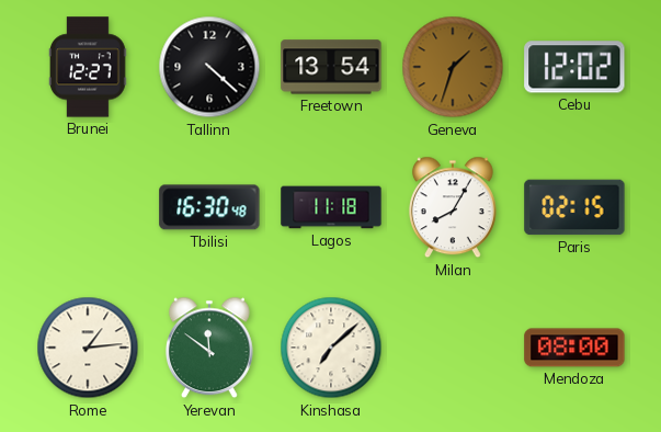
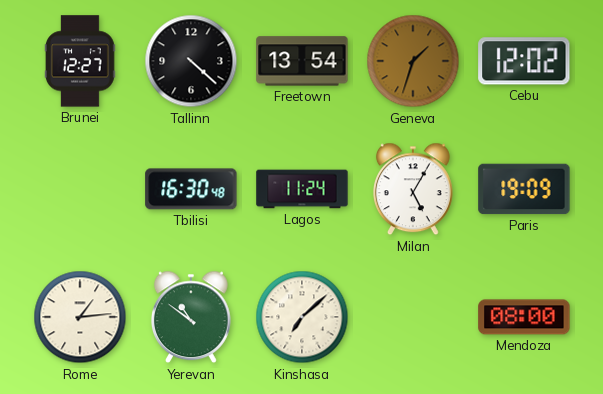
Lagos: 11:18 -> 11:24
Milan: 8:05 -> 5:05
Paris: 02:15 -> 19:09
Yerevan: 11:51 -> 10:51
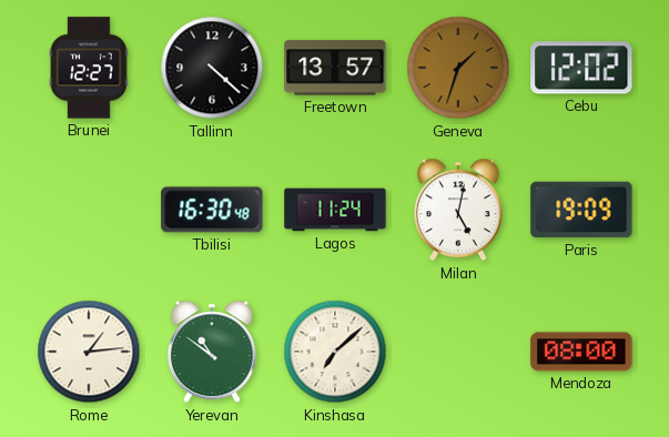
Freetown: 13:54 -> 13:57
Milan: 5:05 -> 5:02
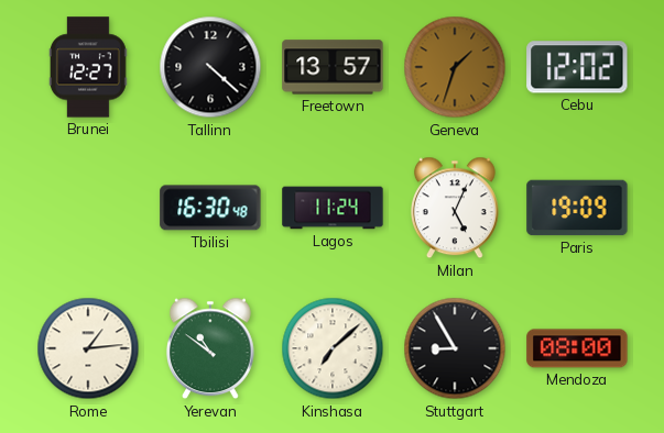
Milan: 5:02 -> 5:04
Stuttgart: none -> 8:55
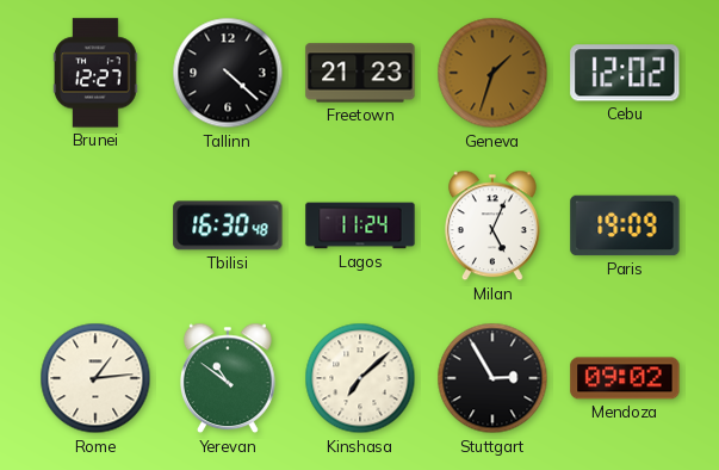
Freetown: 13:57 -> 21:23
Stuttgart: 8:55 -> 2:55
Mendoza: 08:00 -> 09:02
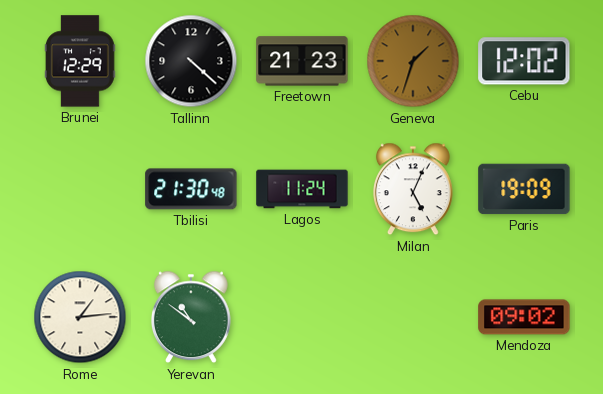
Brunei: 12:27 -> 12:29
Tbilisi: 16:30 -> 21:30
Kinshasa: 7:08 -> none
Stuttgart: 2:55 -> none
